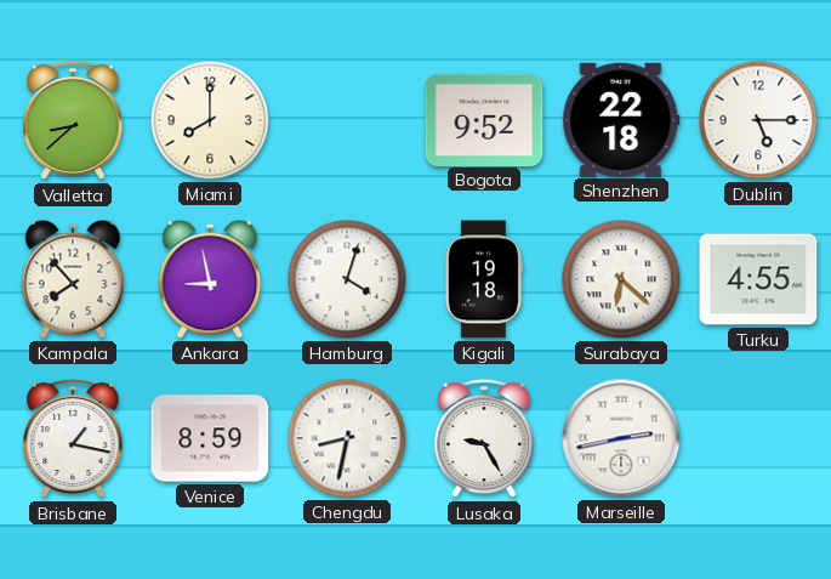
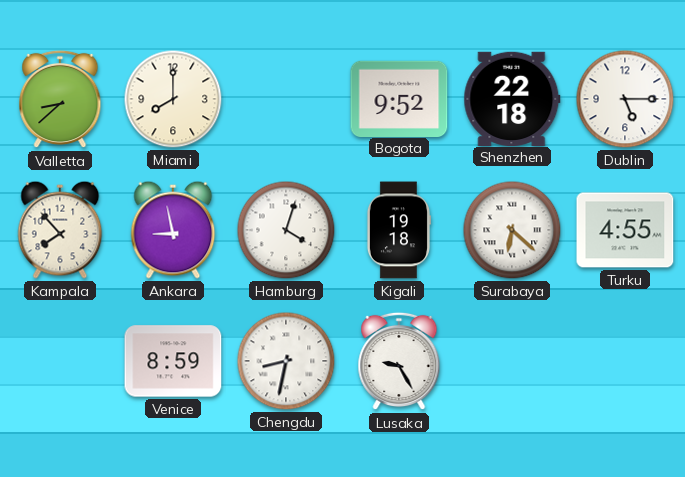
Brisbane: 1:17 -> none
Marseille: 2:43 -> none
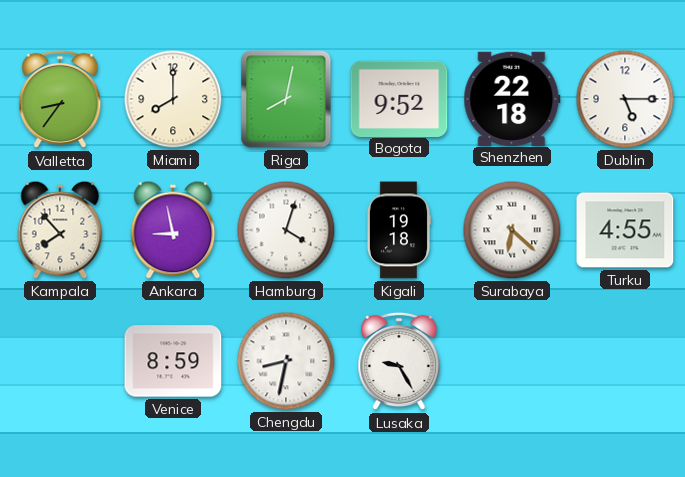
Valletta: 8:38 -> 8:36
Riga: none -> 8:02
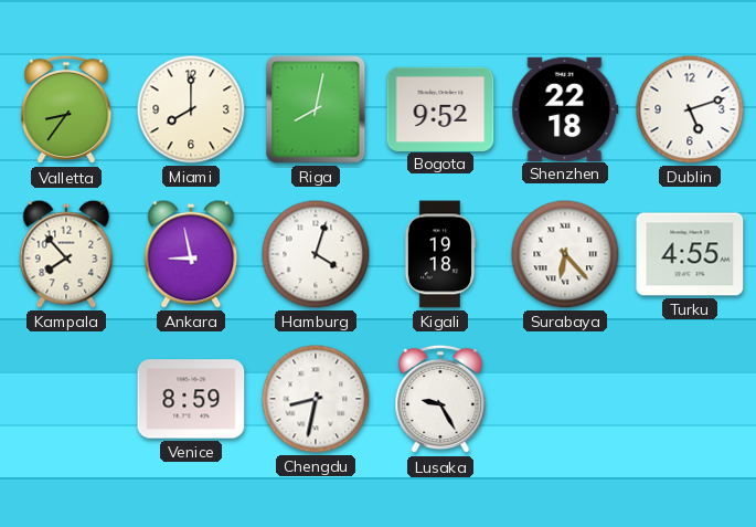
Dublin: 5:15 -> 5:12
Surabaya: 6:22 -> 6:23
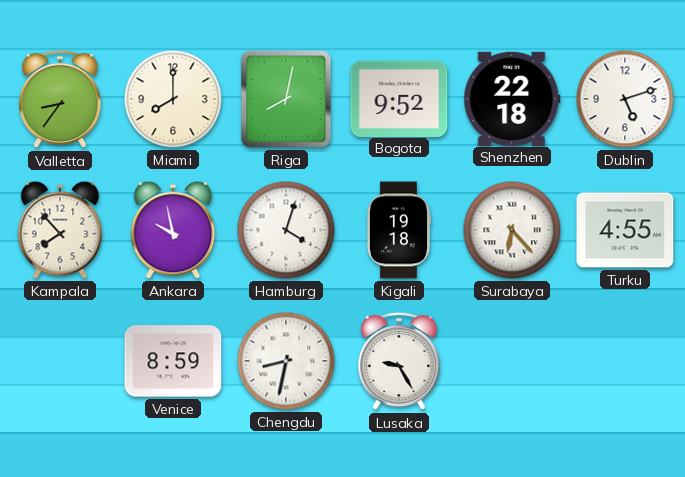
Ankara: 8:58 -> 9:58
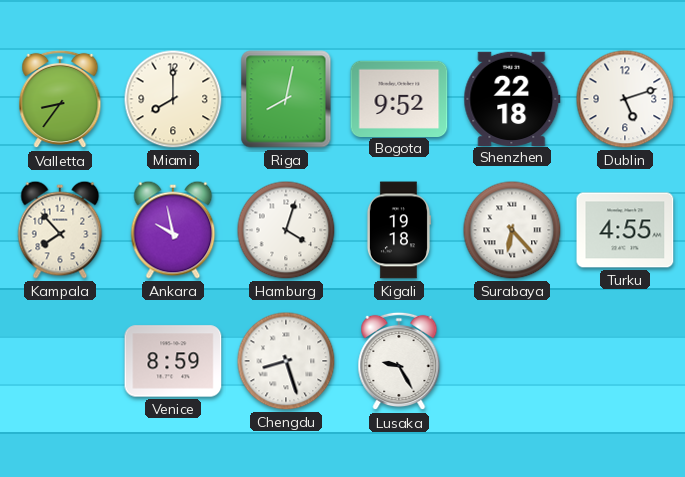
Chengdu: 8:32 -> 8:27
